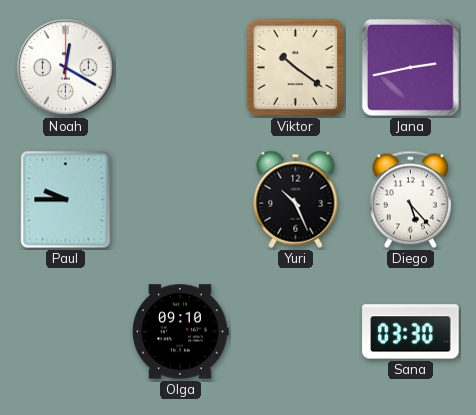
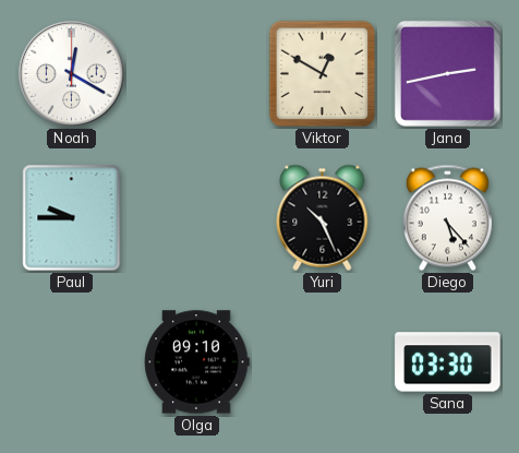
Viktor: 10:21 -> 12:50
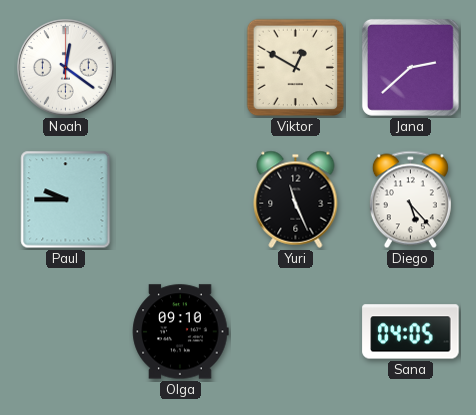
Noah: 12:20 -> 12:21
Jana: 2:43 -> 2:38
Yuri: 10:26 -> 11:26
Sana: 03:30 -> 04:05
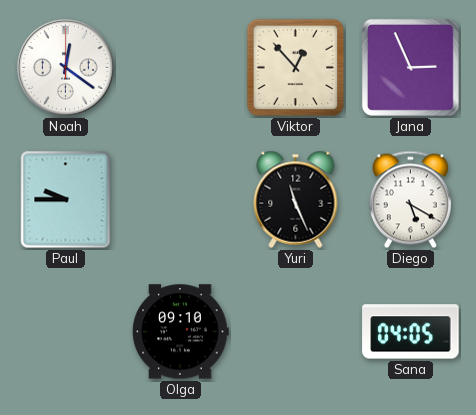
Viktor: 12:50 -> 12:53
Jana: 2:38 -> 2:56
Diego: 5:23 -> 5:20
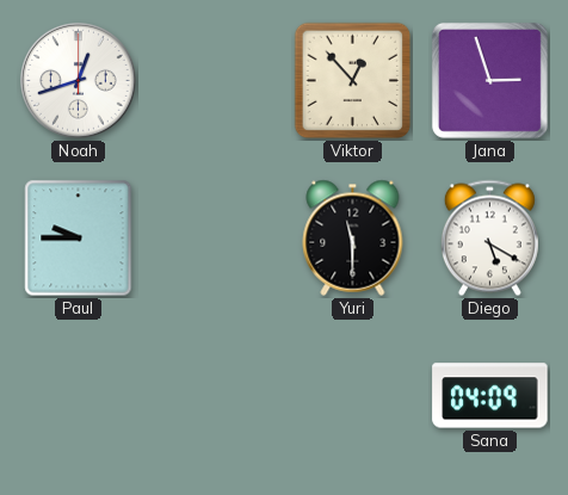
Noah: 12:21 -> 12:42
Jana: 2:56 -> 2:57
Yuri: 11:26 -> 11:30
Olga: 09:10 -> none
Sana: 04:05 -> 04:09
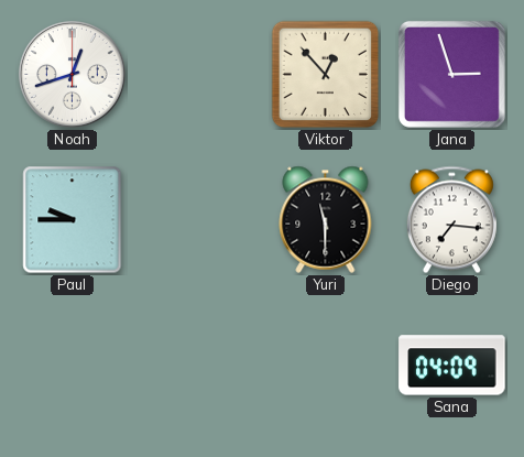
Diego: 5:20 -> 7:16
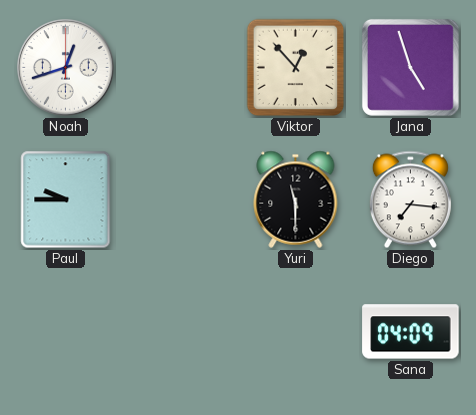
Jana: 2:57 -> 4:57
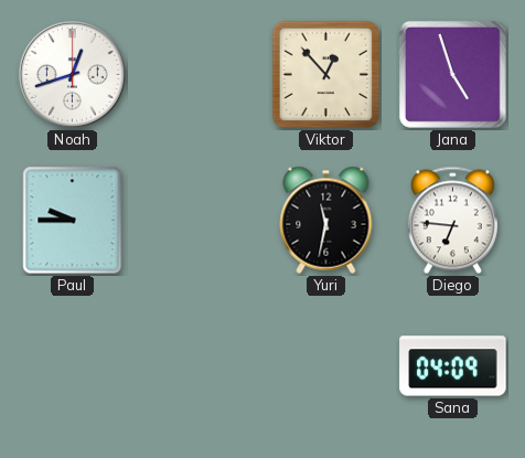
Yuri: 11:30 -> 11:32
Diego: 7:16 -> 6:46
